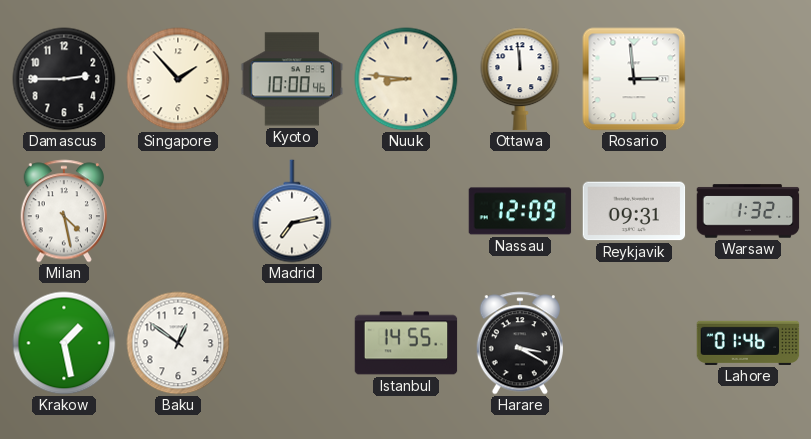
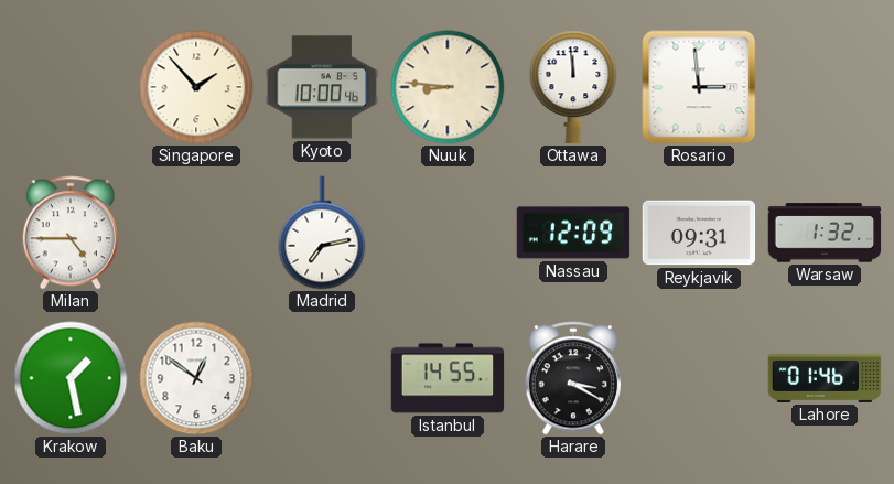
Damascus: 2:45 -> none
Milan: 4:28 -> 4:45
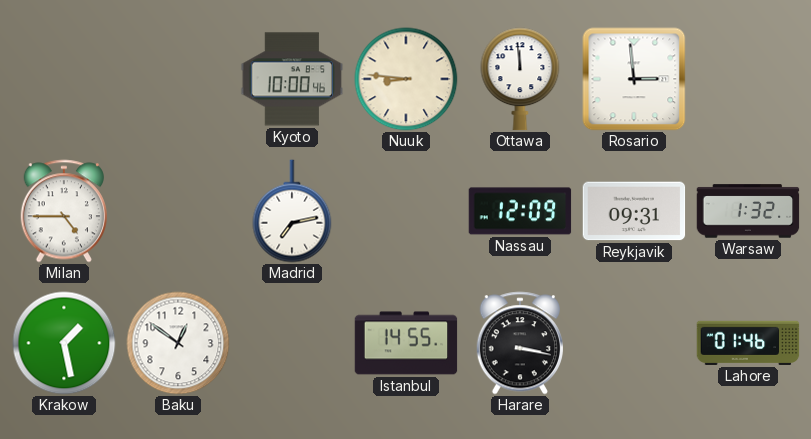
Singapore: 1:53 -> none
Harare: 3:20 -> 3:17
